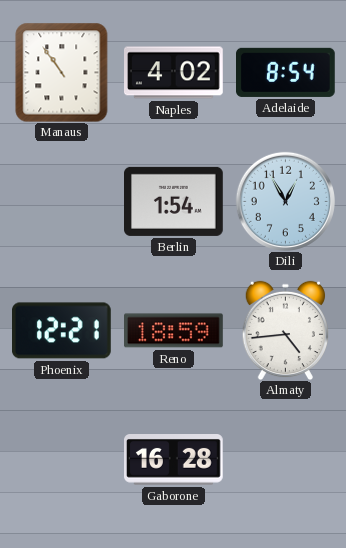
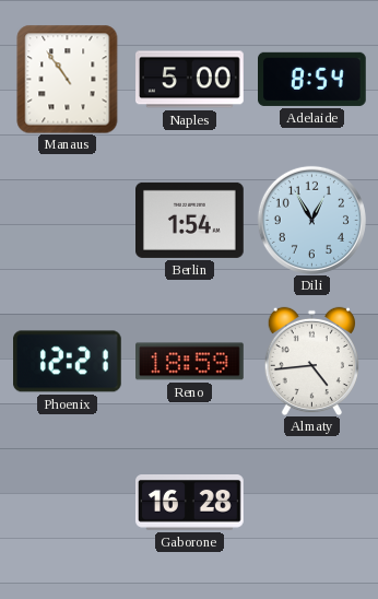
Naples: 4:02 -> 5:00
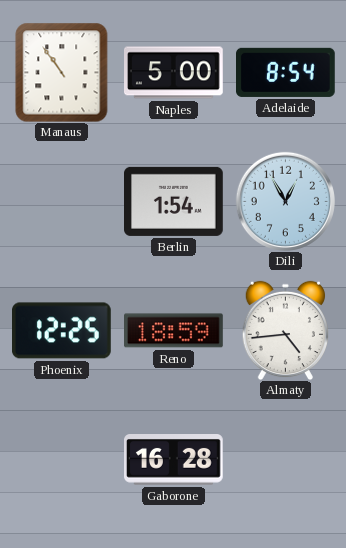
Phoenix: 12:21 -> 12:25
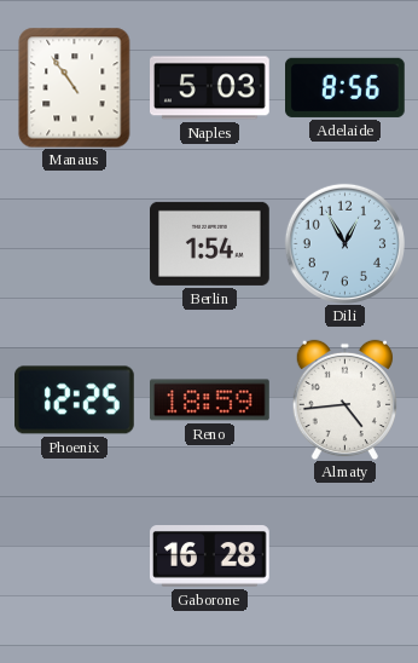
Naples: 5:00 -> 5:03
Adelaide: 8:54 -> 8:56
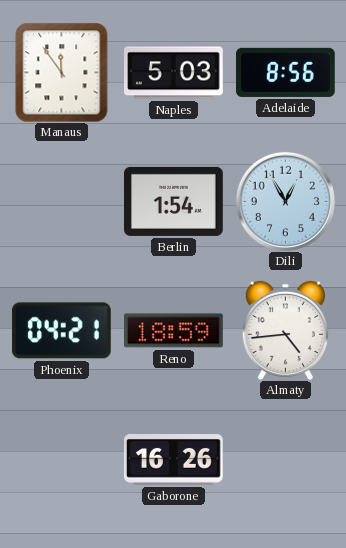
Manaus: 10:54 -> 11:54
Phoenix: 12:25 -> 04:21
Gaborone: 16:28 -> 16:26
